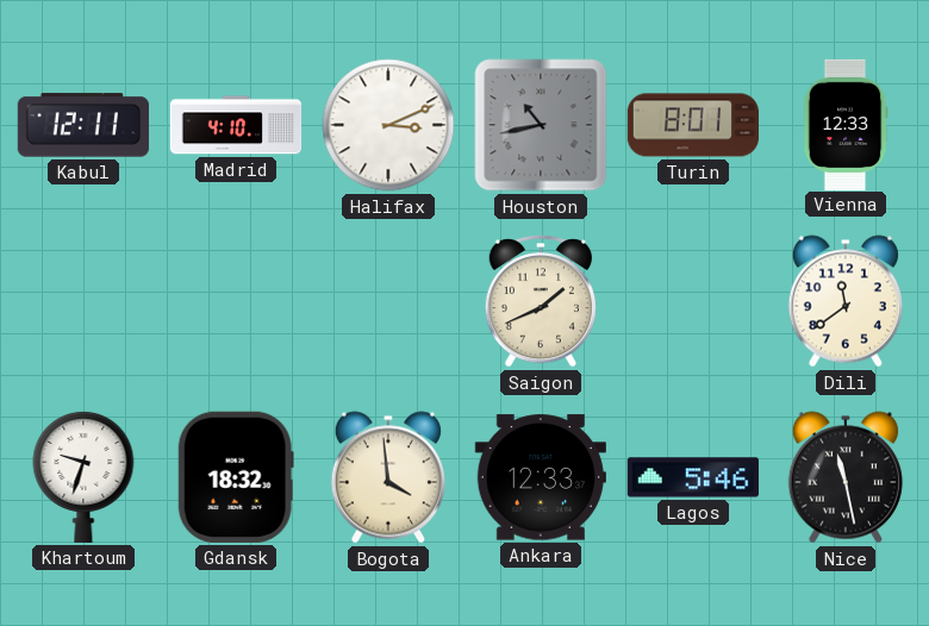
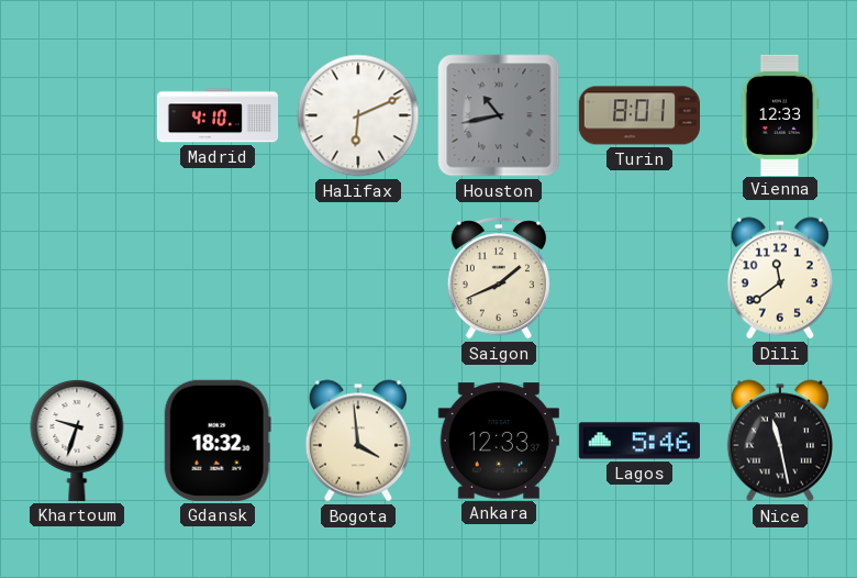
Kabul: 12:11 -> none
Halifax: 3:11 -> 6:11
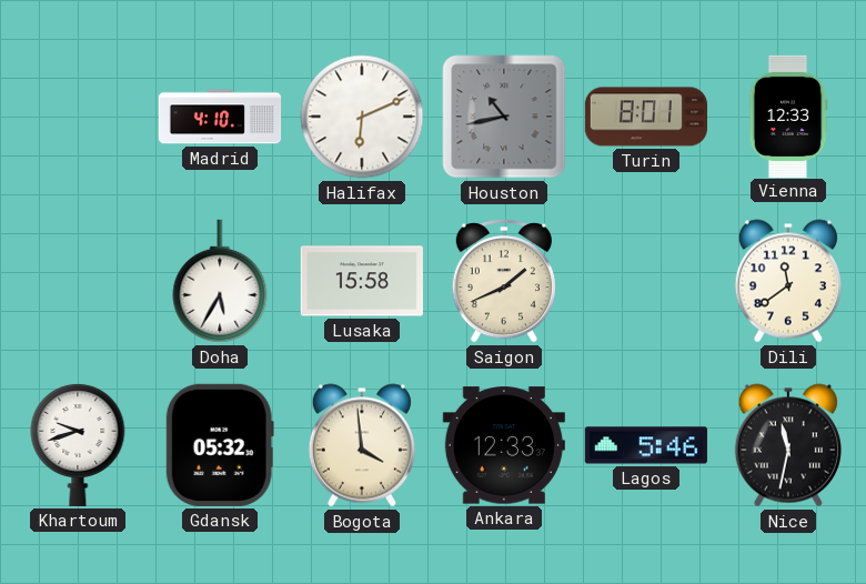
Doha: none -> 5:35
Lusaka: none -> 15:58
Khartoum: 9:33 -> 9:42
Gdansk: 18:32 -> 05:32
Nice: 11:28 -> 11:32
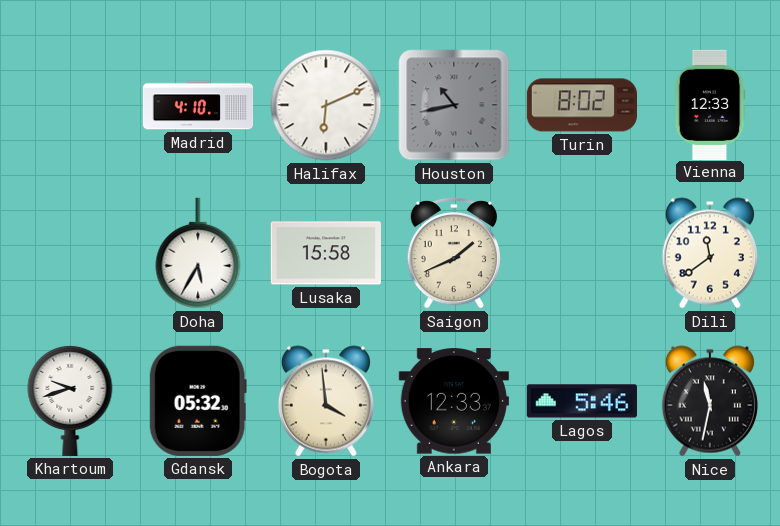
Turin: 8:01 -> 8:02
